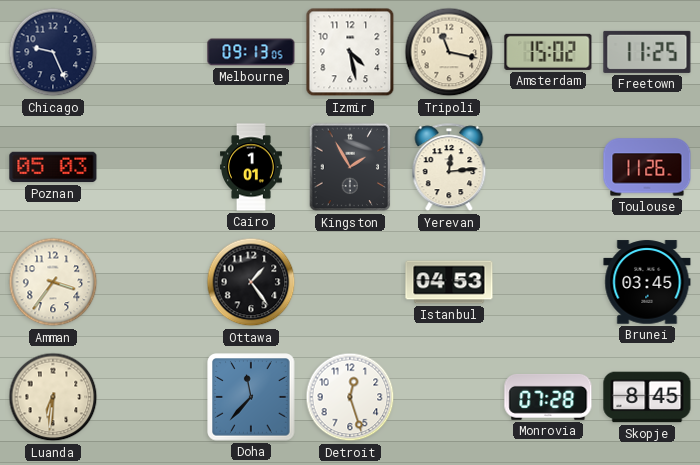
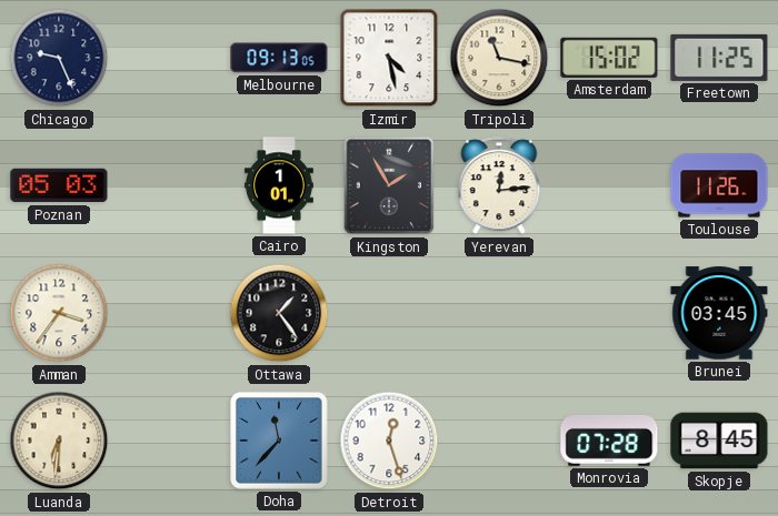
Istanbul: 04:53 -> none
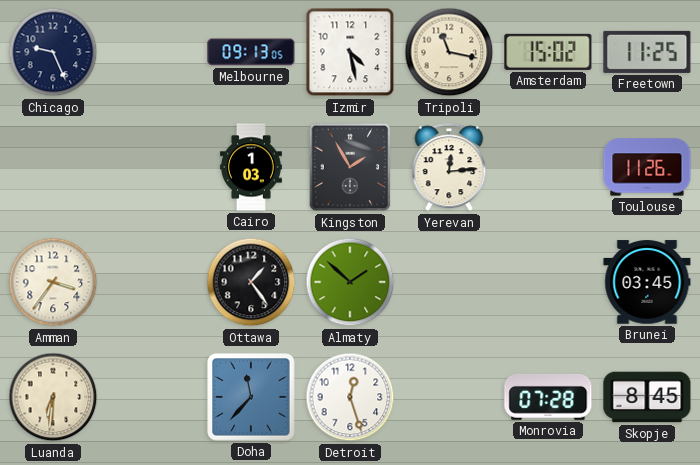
Poznan: 05:03 -> none
Cairo: 1:01 -> 1:03
Almaty: none -> 1:52
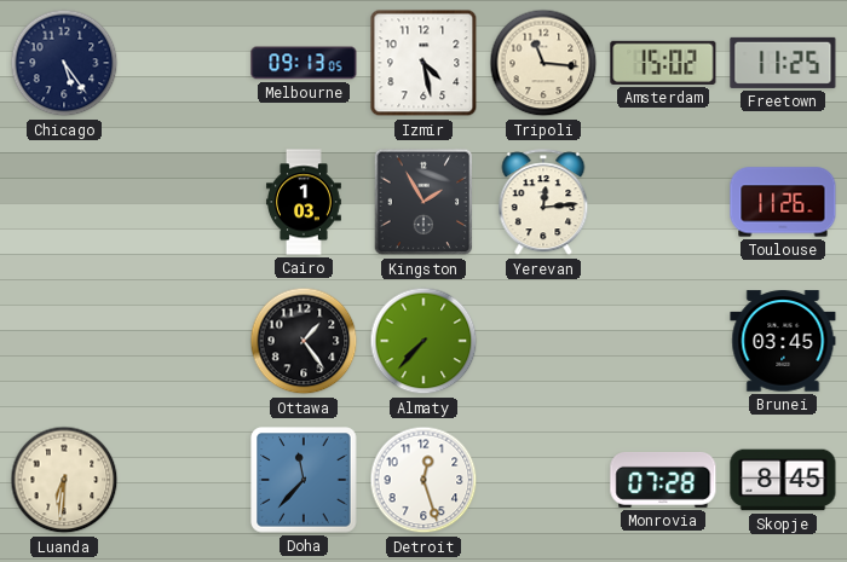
Chicago: 9:26 -> 5:24
Tripoli: 11:17 -> 11:16
Amman: 3:36 -> none
Almaty: 1:52 -> 7:37
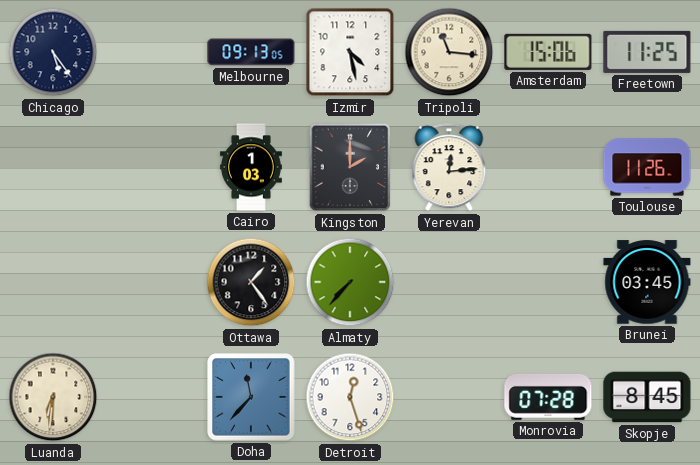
Amsterdam: 15:02 -> 15:06
Kingston: 1:55 -> 2:00
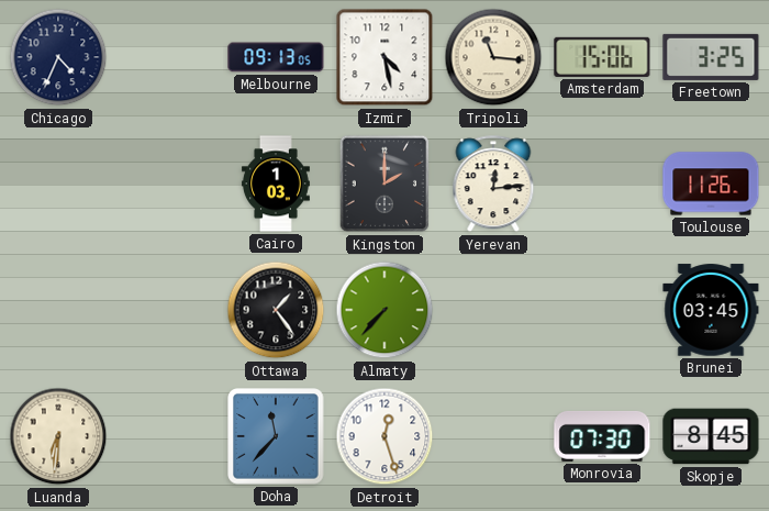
Chicago: 5:24 -> 4:34
Freetown: 11:25 -> 3:25
Monrovia: 07:28 -> 07:30
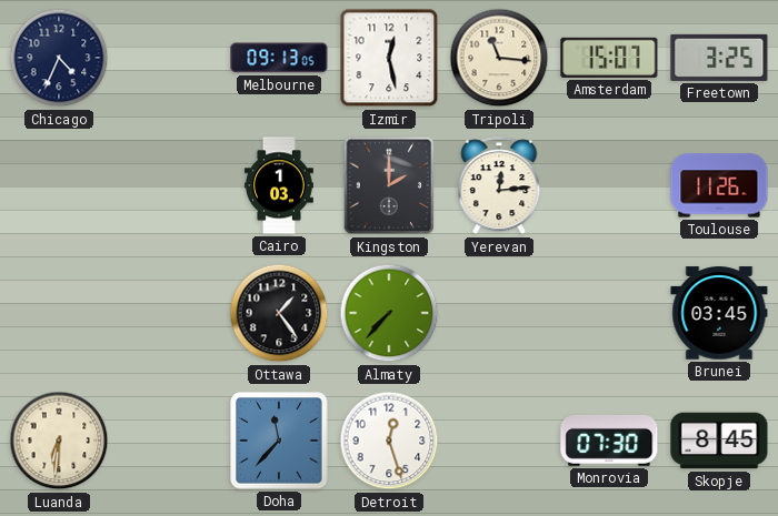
Izmir: 4:28 -> 12:28
Amsterdam: 15:06 -> 15:07
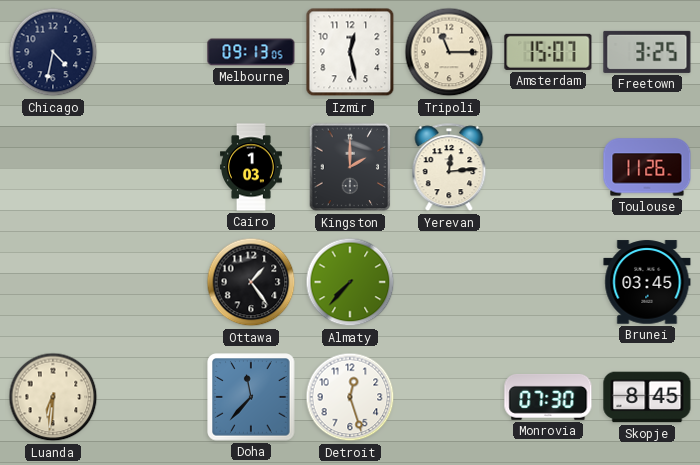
Chicago: 4:34 -> 4:32
Tripoli: 11:16 -> 11:15
